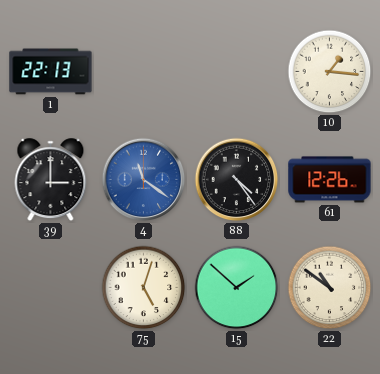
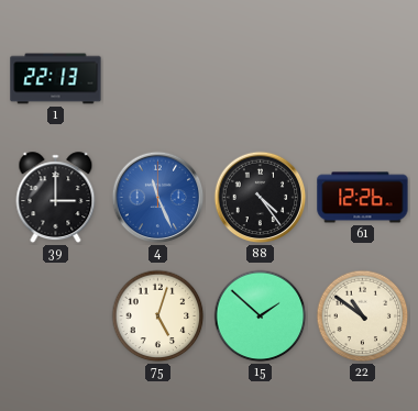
10: 1:16 -> none
4: 11:21 -> 11:26
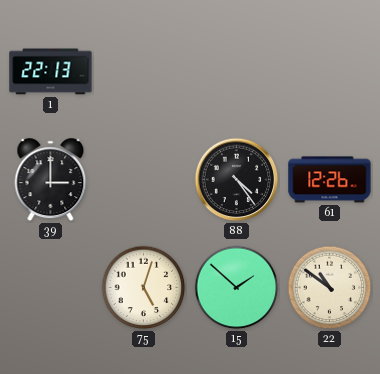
4: 11:26 -> none
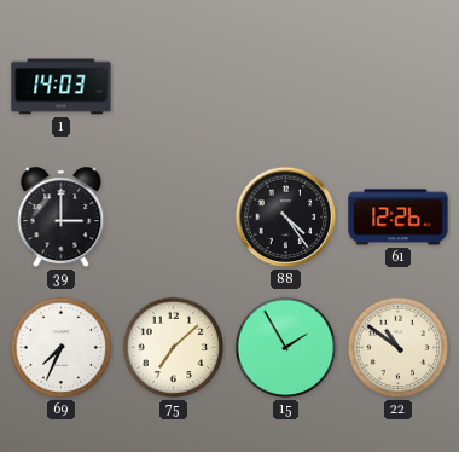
1: 22:13 -> 14:03
69: none -> 7:34
75: 5:03 -> 7:08
15: 1:52 -> 1:55
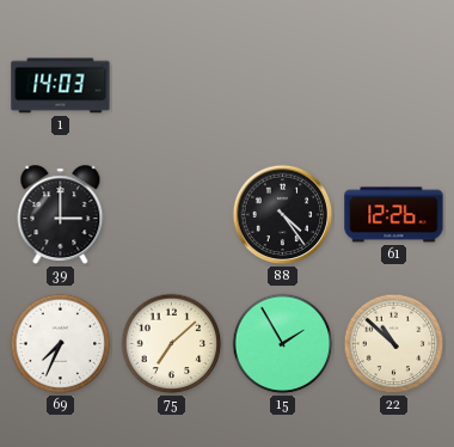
22: 10:51 -> 10:52
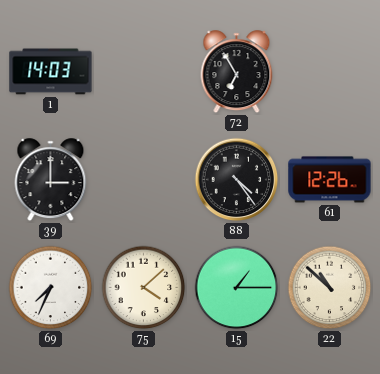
72: none -> 6:55
75: 7:08 -> 4:08
15: 1:55 -> 1:15
